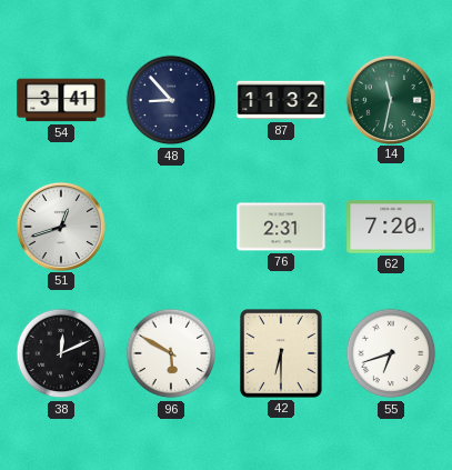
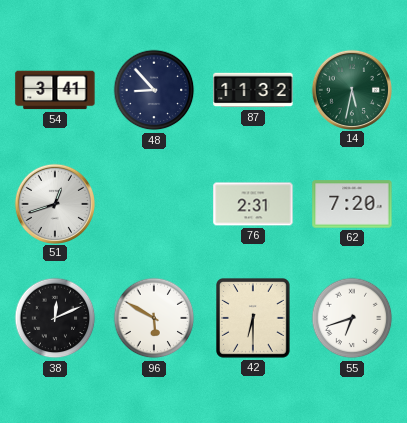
14: 11:32 -> 5:32
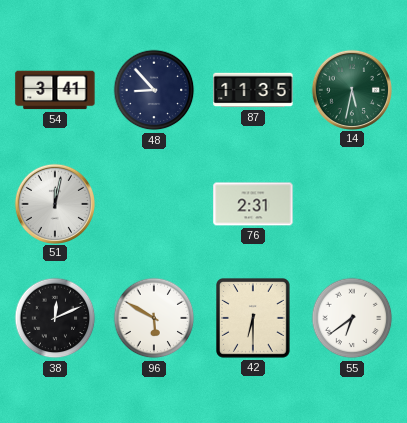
87: 11:32 -> 11:35
51: 12:42 -> 12:02
62: 7:20 -> none
55: 6:42 -> 6:39
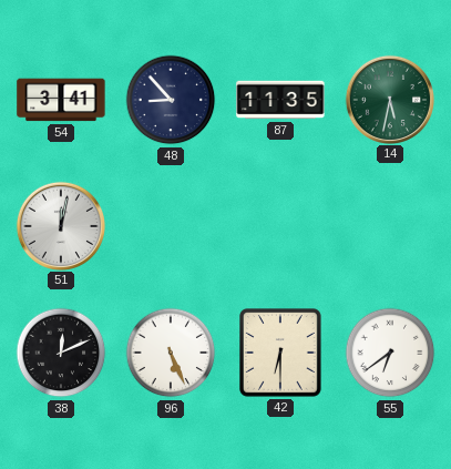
76: 2:31 -> none
96: 5:50 -> 5:26
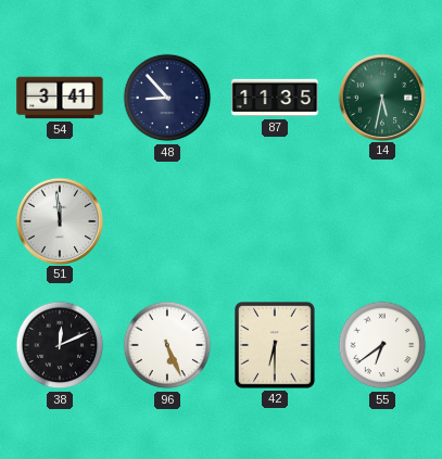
51: 12:02 -> 11:59
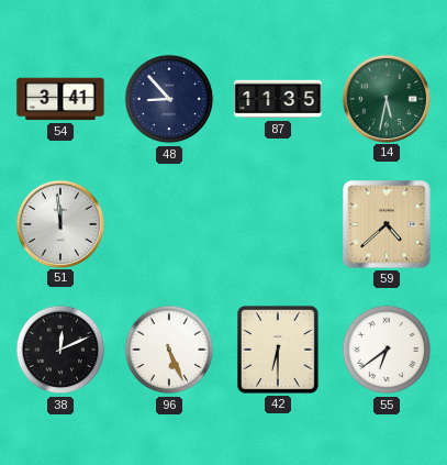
59: none -> 4:38
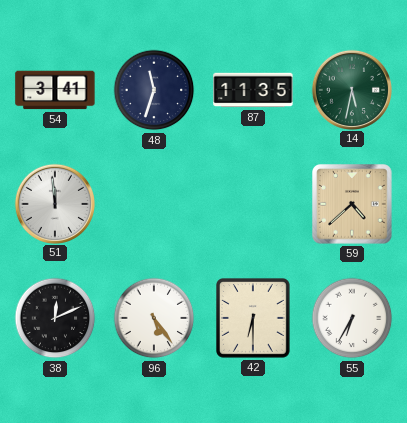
48: 8:53 -> 11:33
96: 5:26 -> 5:24
55: 6:39 -> 6:35
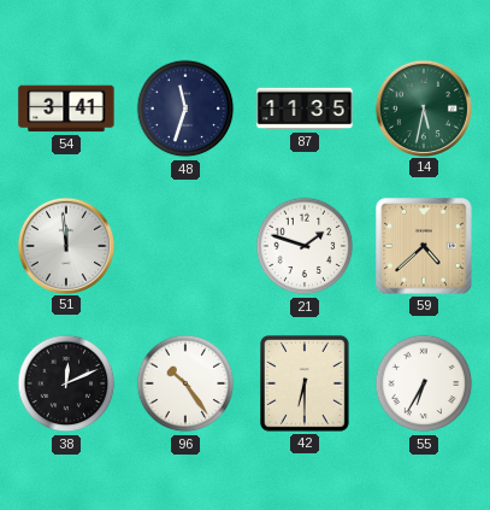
21: none -> 1:48
96: 5:24 -> 10:24
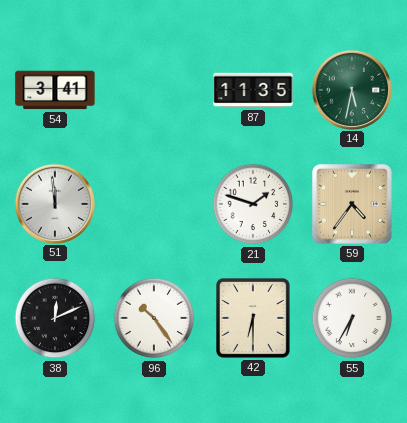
48: 11:33 -> none
59: 4:38 -> 4:36
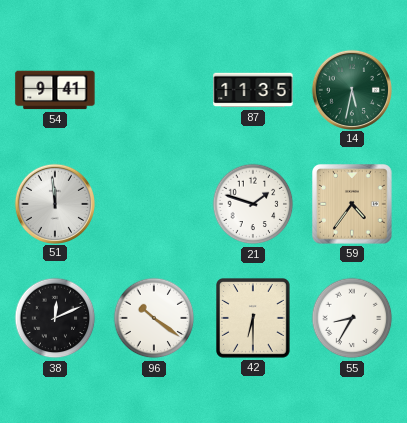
54: 3:41 -> 9:41
96: 10:24 -> 10:21
55: 6:35 -> 8:35
